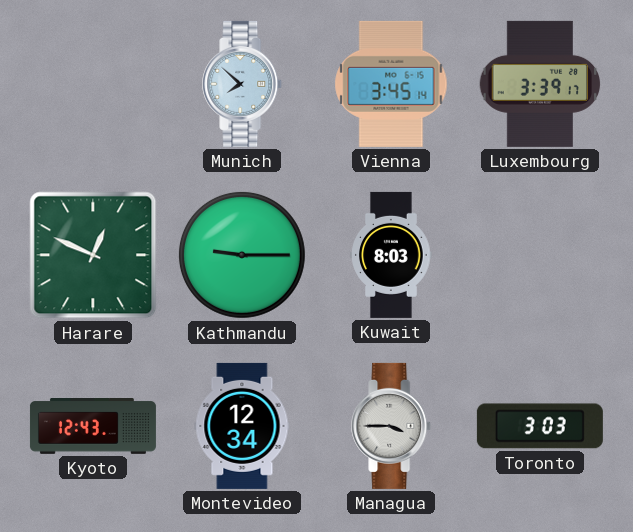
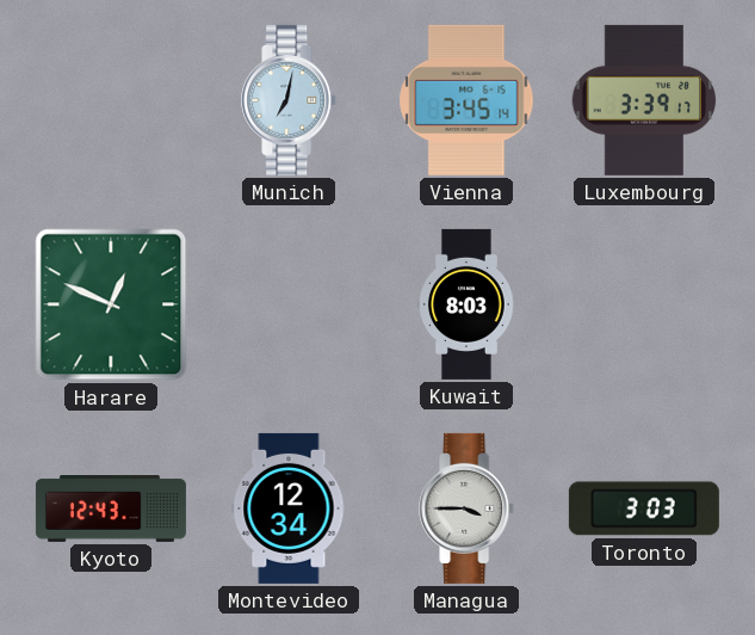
Munich: 7:52 -> 7:02
Kathmandu: 9:15 -> none
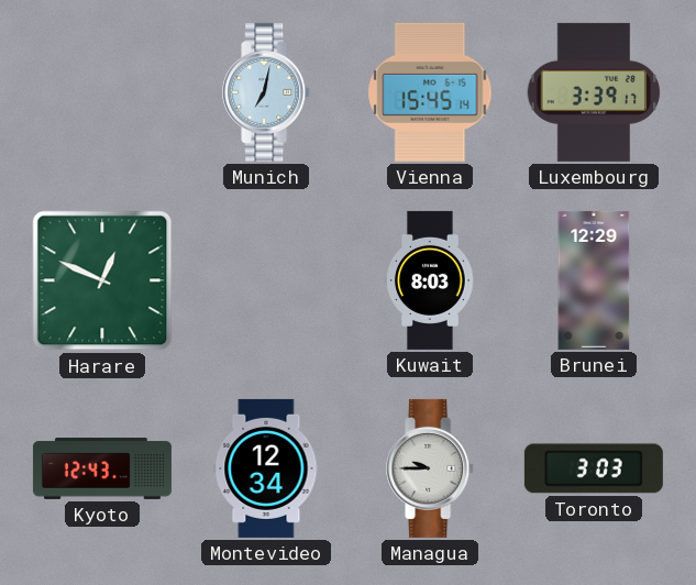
Vienna: 3:45 -> 15:45
Brunei: none -> 12:29
Managua: 3:45 -> 9:45
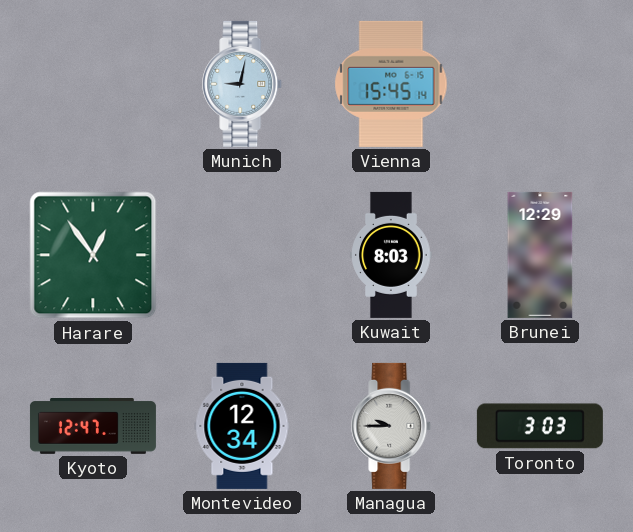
Munich: 7:02 -> 9:02
Luxembourg: 3:39 -> none
Harare: 12:49 -> 12:54
Kyoto: 12:43 -> 12:47
